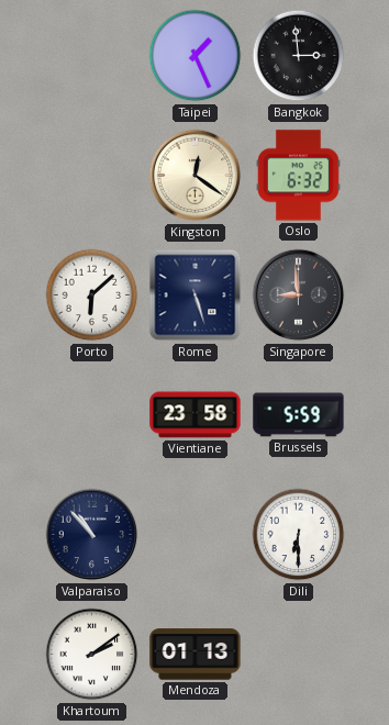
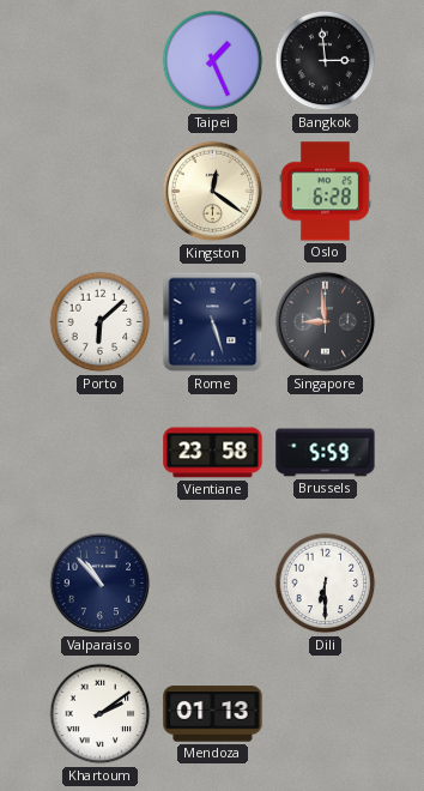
Oslo: 6:32 -> 6:28
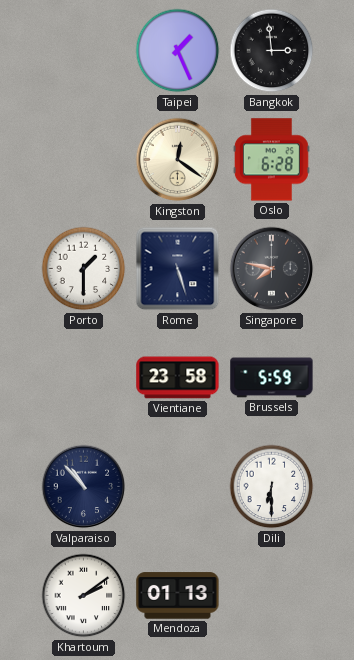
Porto: 6:08 -> 1:30
Singapore: 8:59 -> 7:47
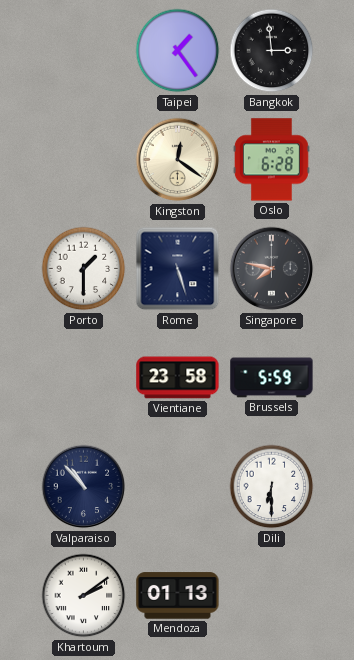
Taipei: 1:26 -> 1:24
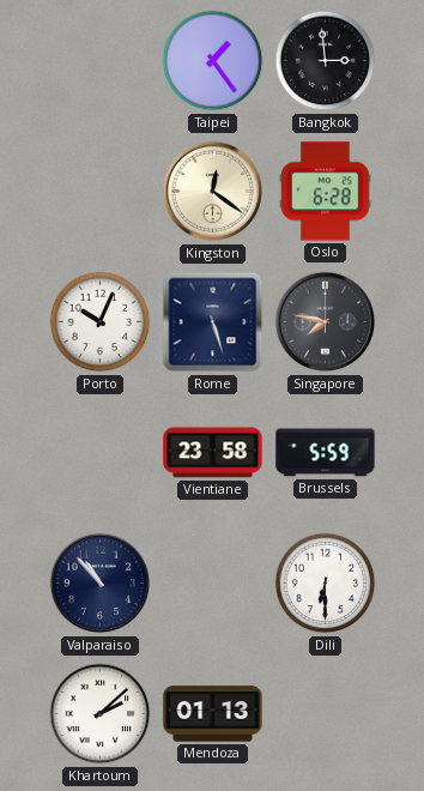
Porto: 1:30 -> 10:04
Khartoum: 2:09 -> 2:08
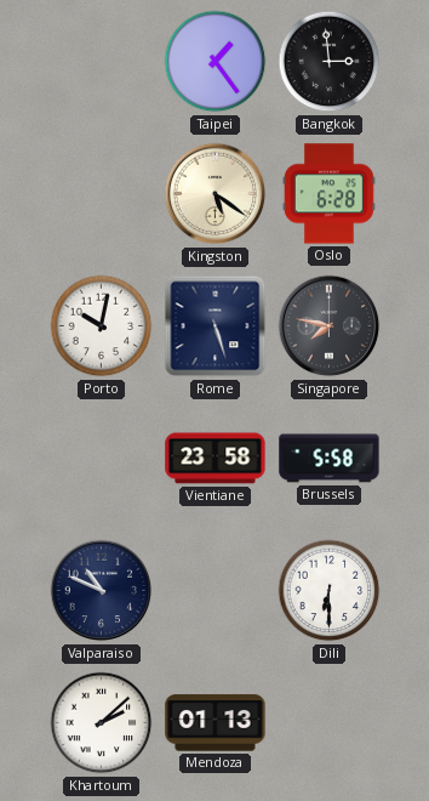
Kingston: 12:21 -> 5:21
Porto: 10:04 -> 10:02
Brussels: 5:59 -> 5:58
Valparaiso: 10:53 -> 10:49
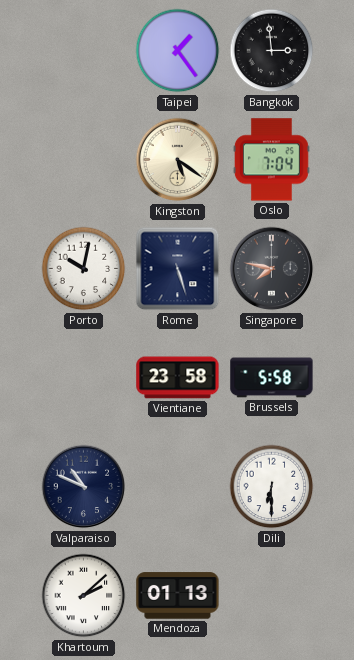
Oslo: 6:28 -> 7:04
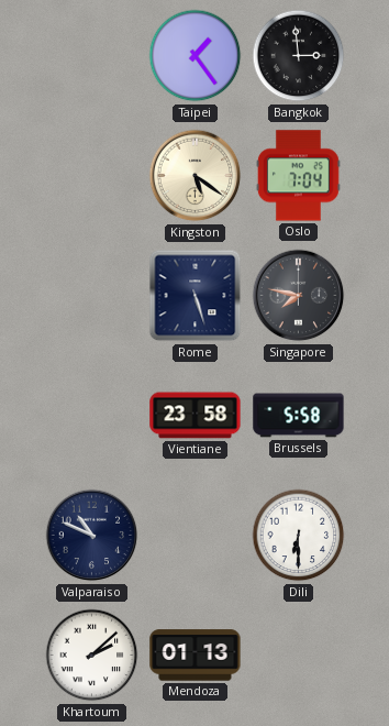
Porto: 10:02 -> none
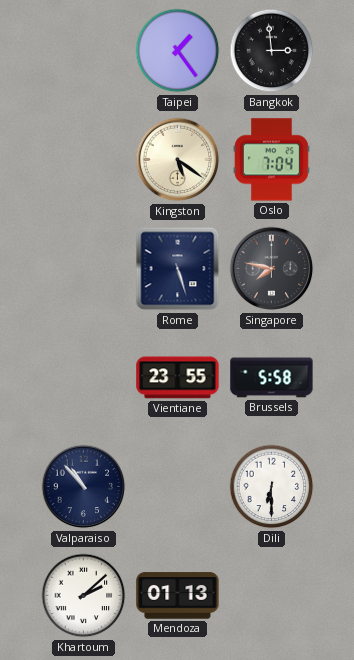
Vientiane: 23:58 -> 23:55
Valparaiso: 10:49 -> 10:53
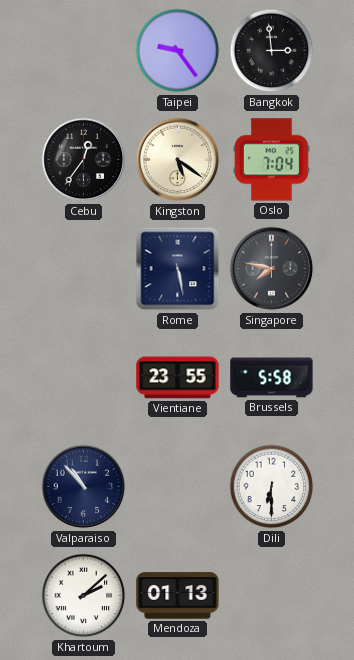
Taipei: 1:24 -> 9:24
Cebu: none -> 12:36
Rome: 5:27 -> 5:28
